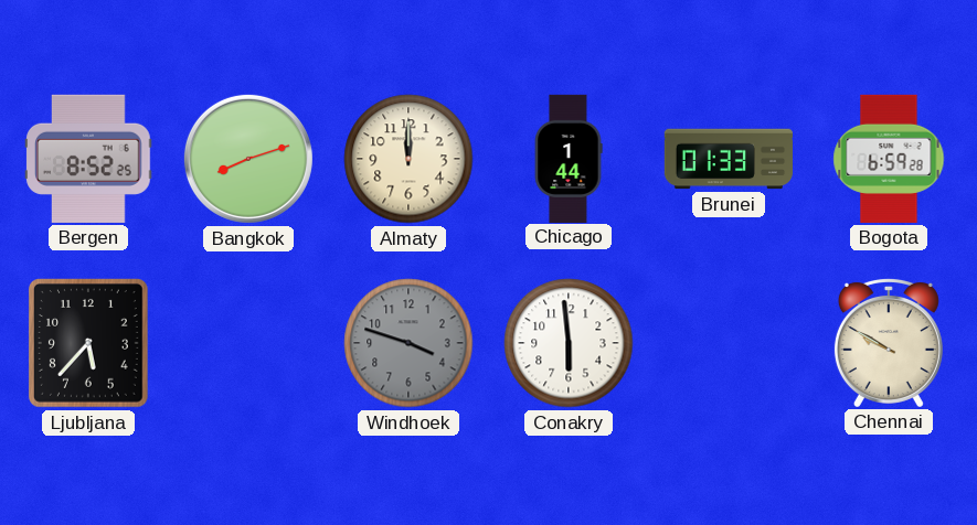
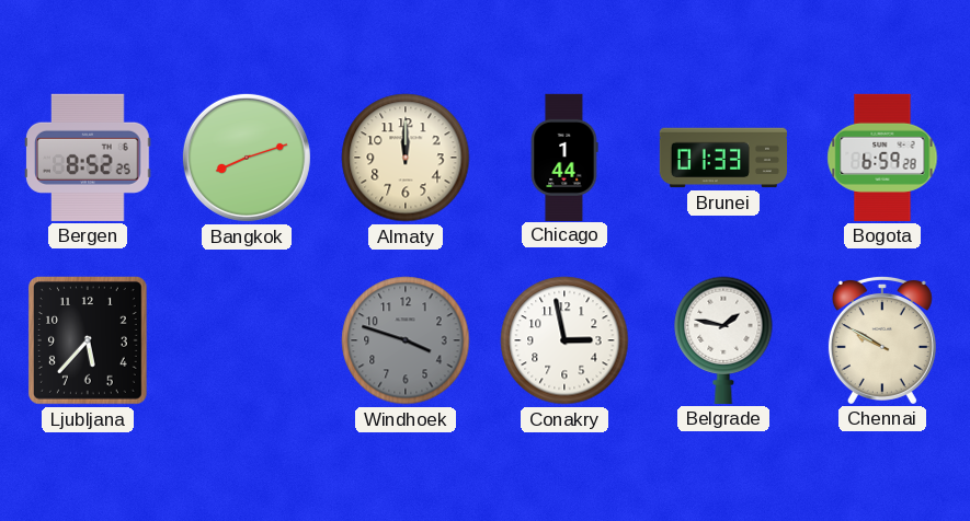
Conakry: 5:59 -> 2:58
Belgrade: none -> 1:47
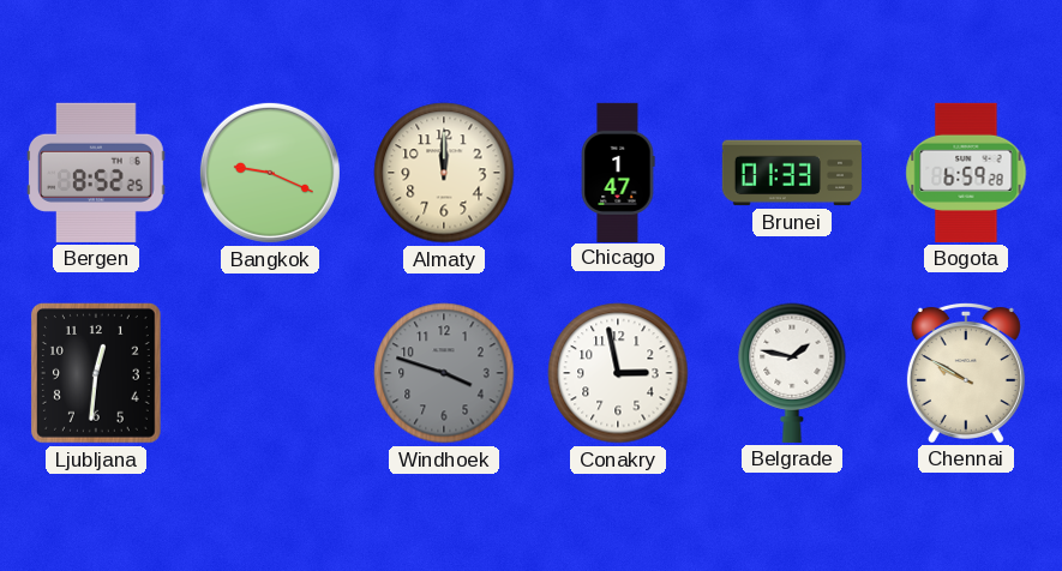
Bangkok: 8:12 -> 9:19
Chicago: 1:44 -> 1:47
Ljubljana: 5:37 -> 12:31
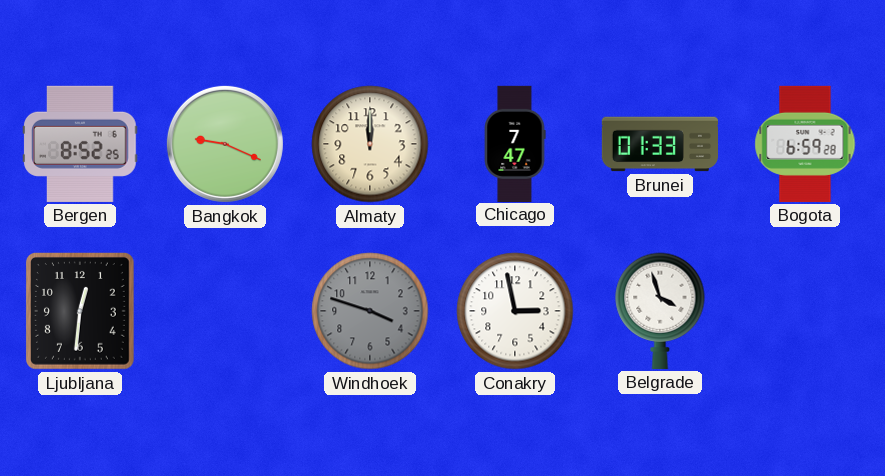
Chicago: 1:47 -> 7:47
Belgrade: 1:47 -> 3:57
Chennai: 9:50 -> none
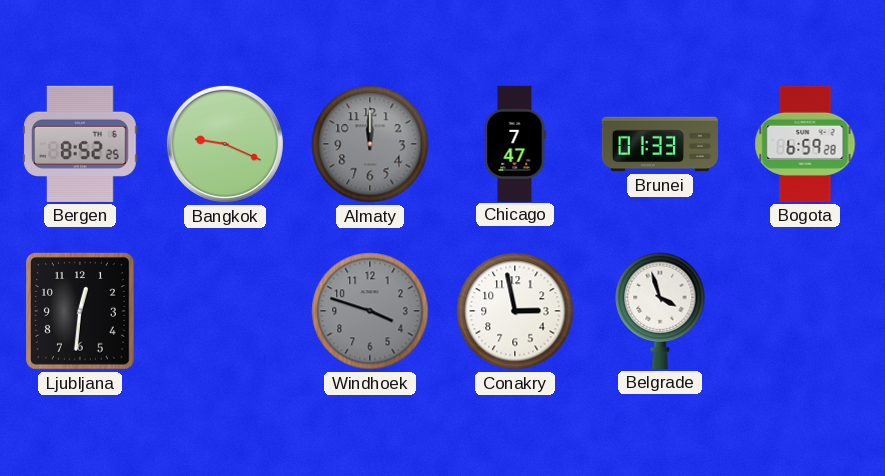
Almaty dial: cream -> grey
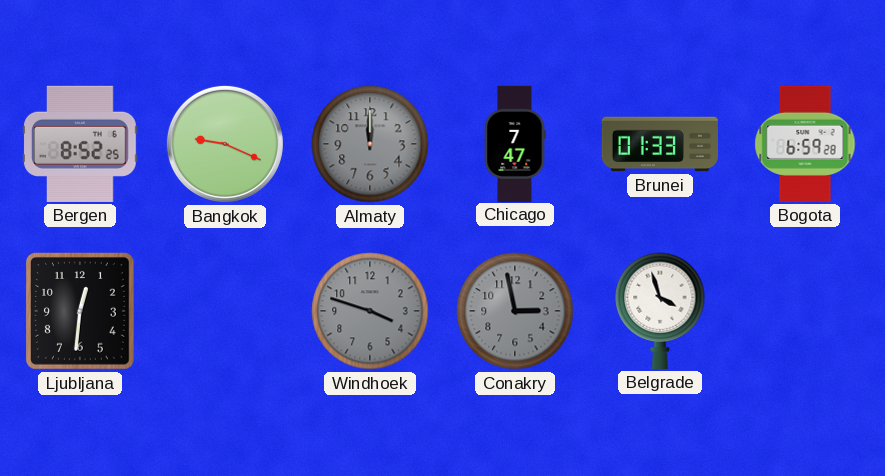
Conakry dial: white -> grey
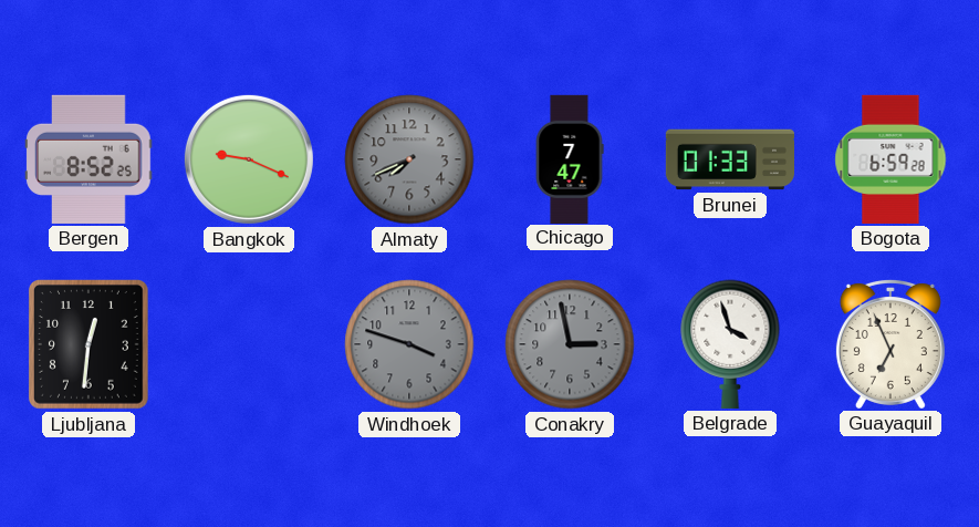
Almaty: 12:00 -> 7:41
Guayaquil: none -> 6:56
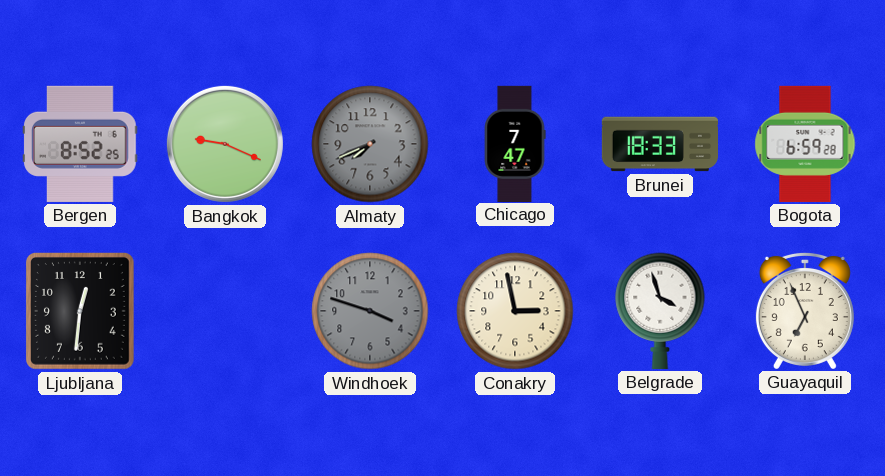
Brunei: 01:33 -> 18:33
Conakry dial: grey -> cream
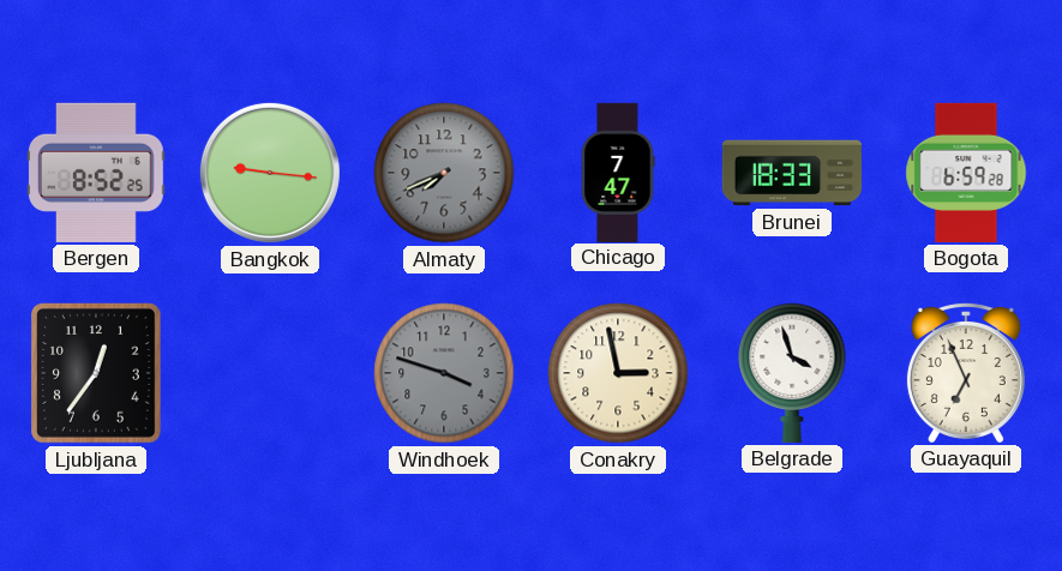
Bangkok: 9:19 -> 9:16
Ljubljana: 12:31 -> 12:36
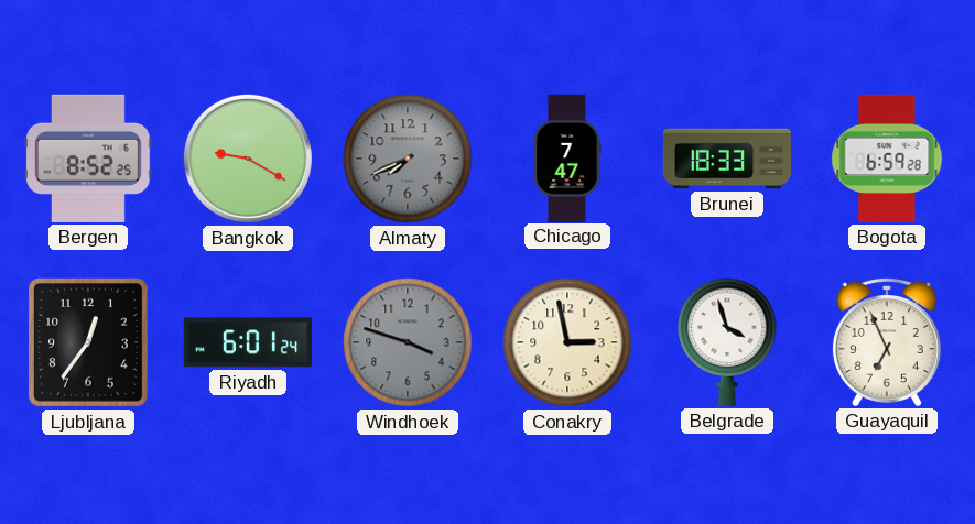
Bangkok: 9:16 -> 9:20
Riyadh: none -> 6:01
